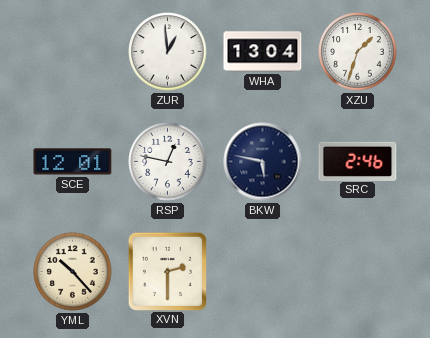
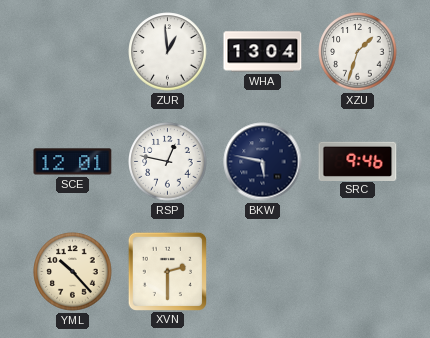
SRC: 2:46 -> 9:46
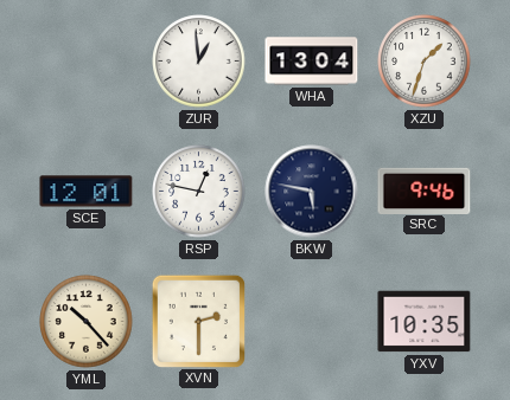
YXV: none -> 10:35
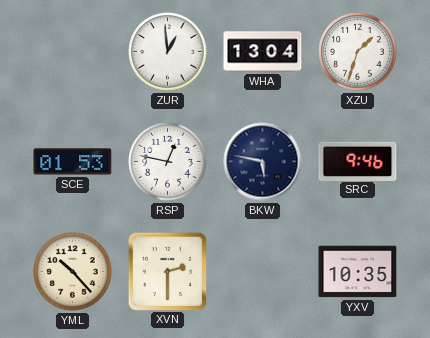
SCE: 12:01 -> 01:53
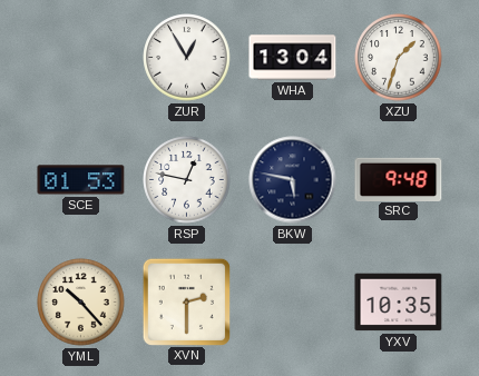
ZUR: 12:59 -> 12:55
SRC: 9:46 -> 9:48
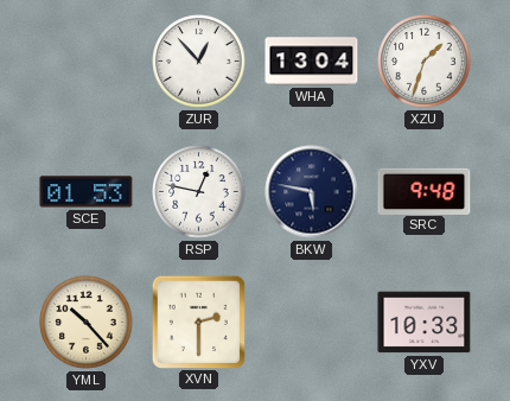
ZUR: 12:55 -> 12:53
YXV: 10:35 -> 10:33
